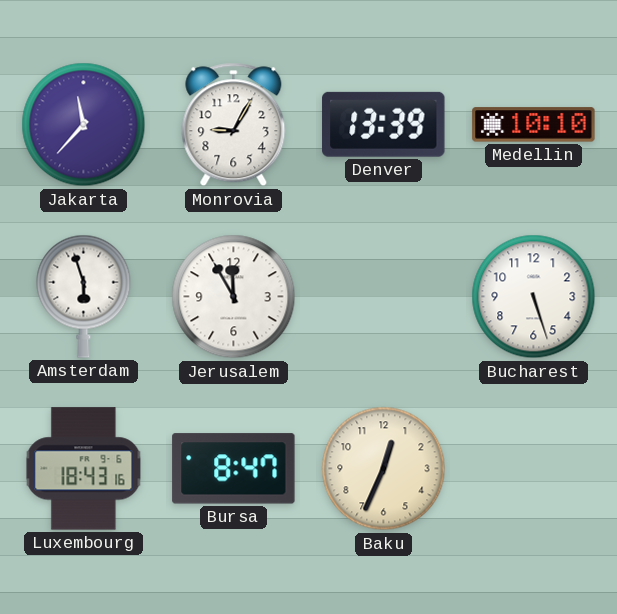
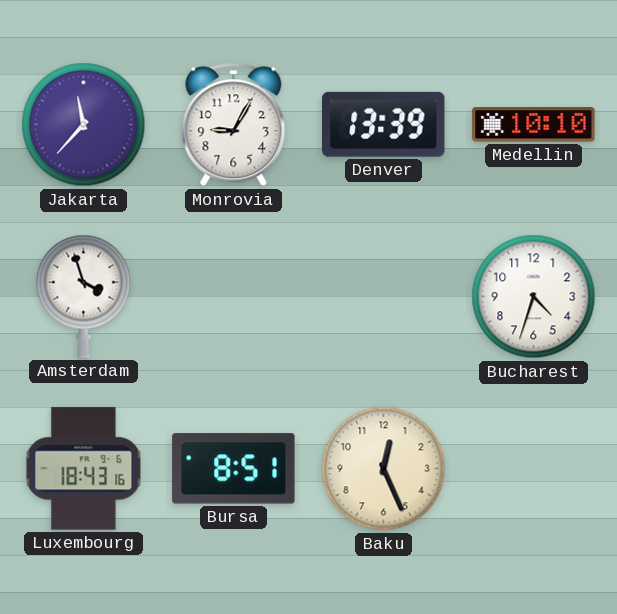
Amsterdam: 5:57 -> 3:57
Jerusalem: 11:55 -> none
Bucharest: 5:27 -> 4:33
Bursa: 8:47 -> 8:51
Baku: 12:34 -> 12:26
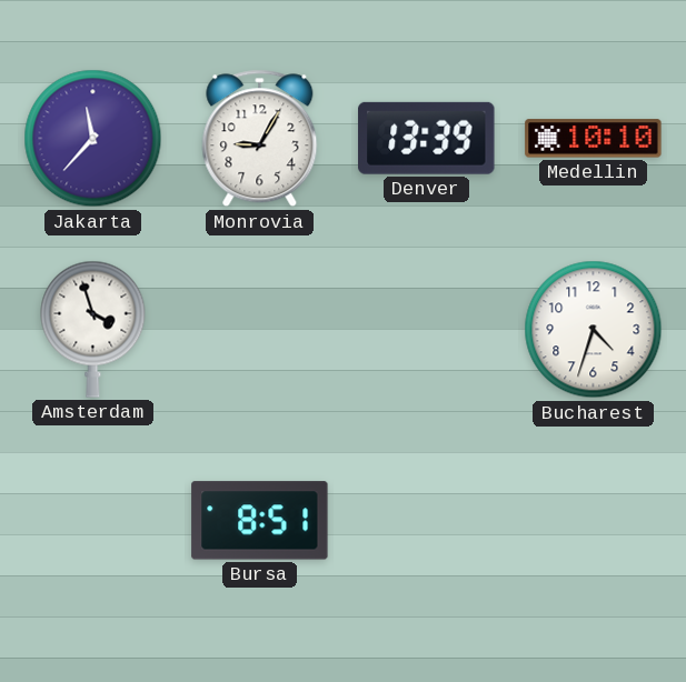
Luxembourg: 18:43 -> none
Baku: 12:26 -> none
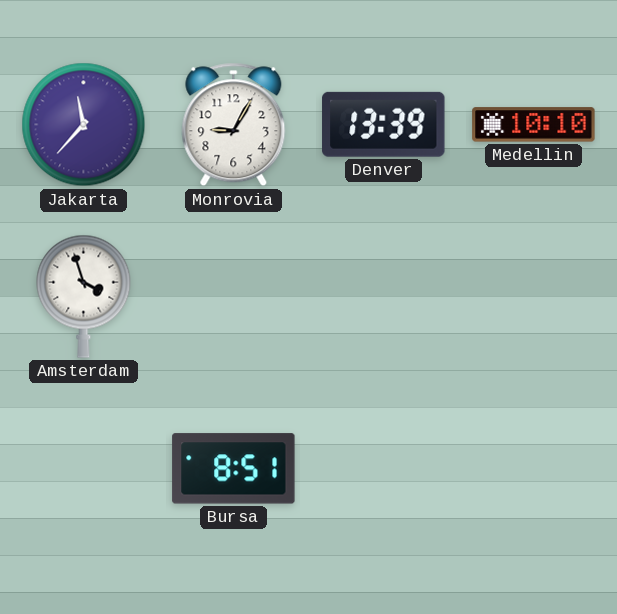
Bucharest: 4:33 -> none
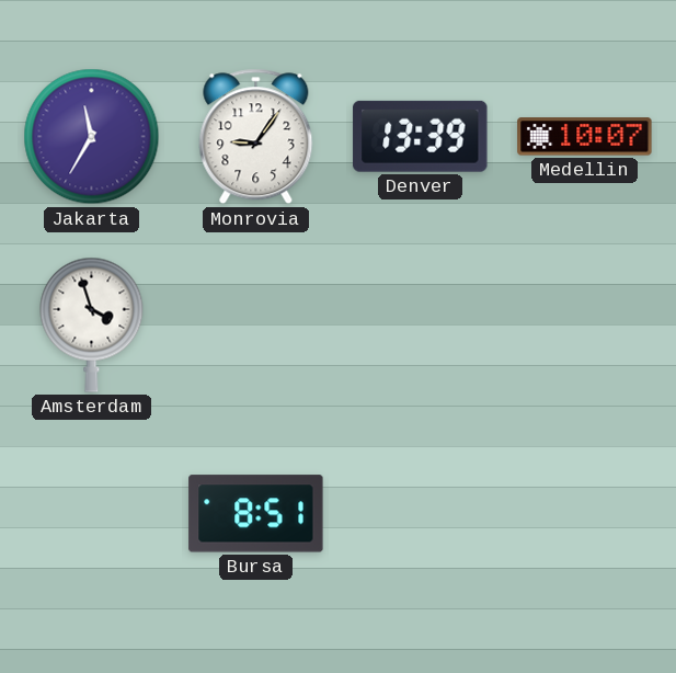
Jakarta: 11:37 -> 11:35
Monrovia: 9:05 -> 9:06
Medellin: 10:10 -> 10:07
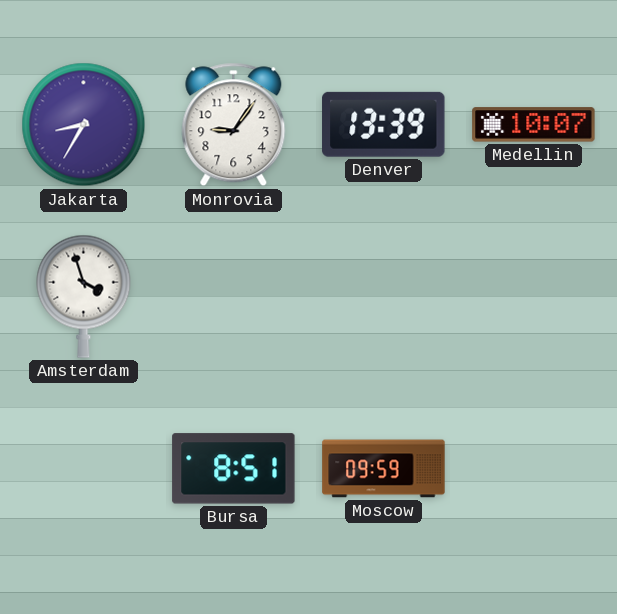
Jakarta: 11:35 -> 8:35
Moscow: none -> 09:59
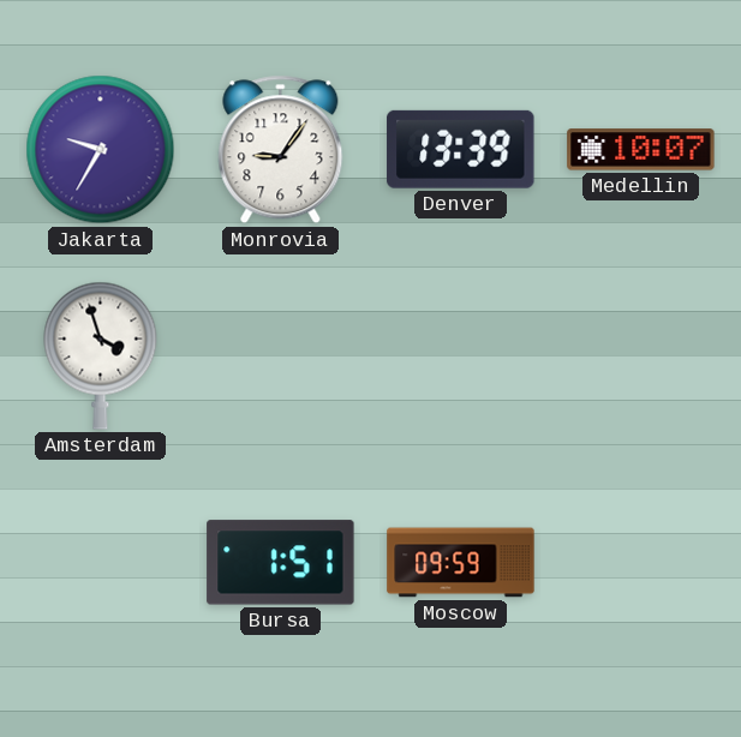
Jakarta: 8:35 -> 9:35
Bursa: 8:51 -> 1:51
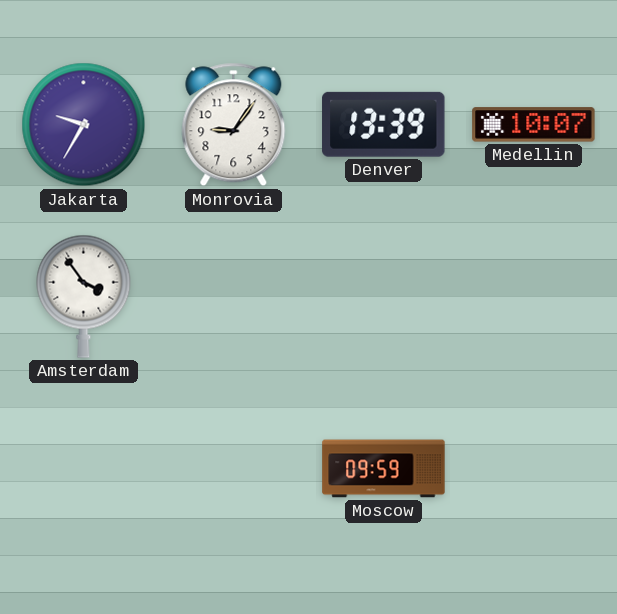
Amsterdam: 3:57 -> 3:54
Bursa: 1:51 -> none
